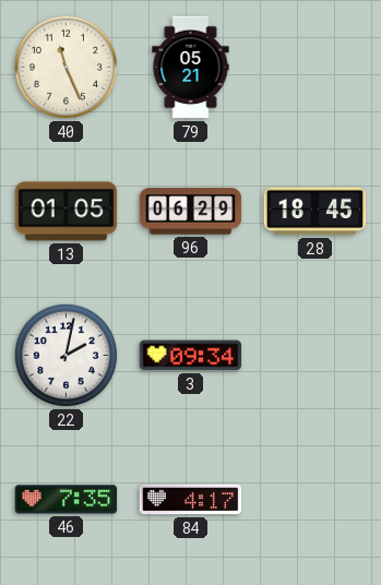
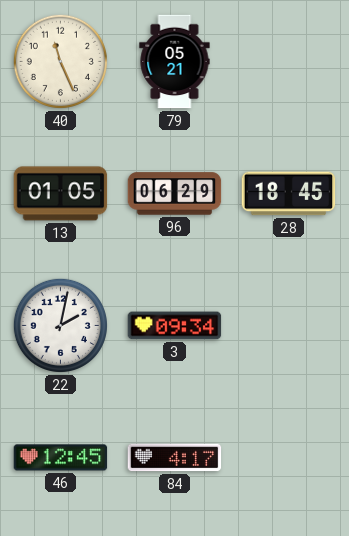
46: 7:35 -> 12:45
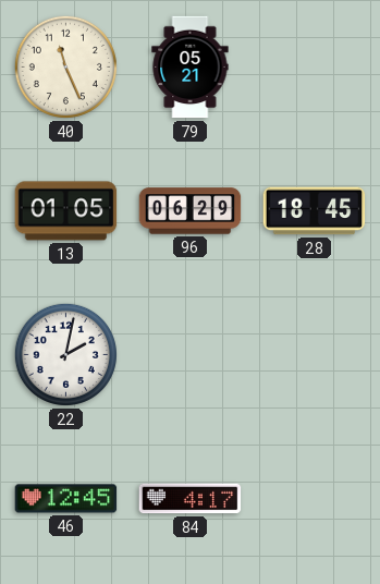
3: 09:34 -> none
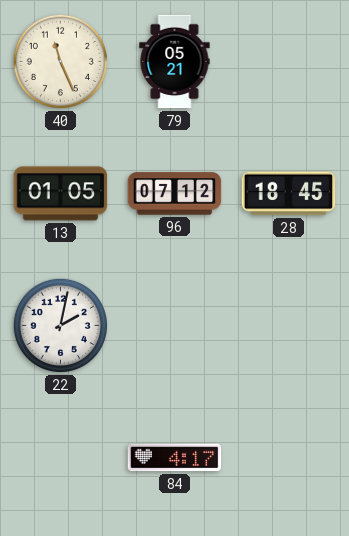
96: 06:29 -> 07:12
46: 12:45 -> none
